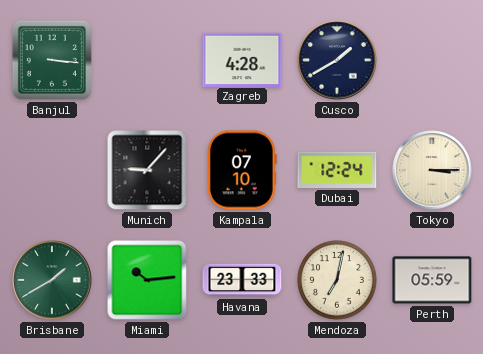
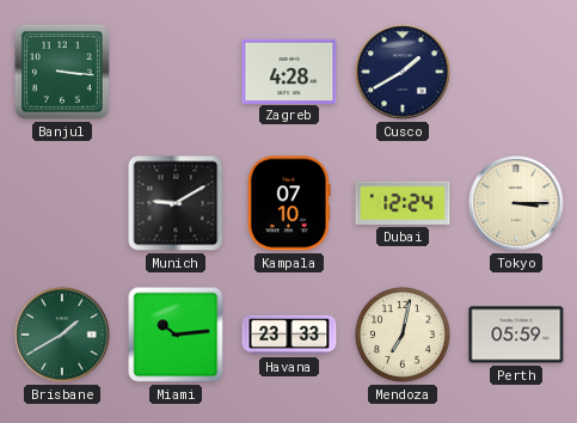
Munich: 9:07 -> 9:10
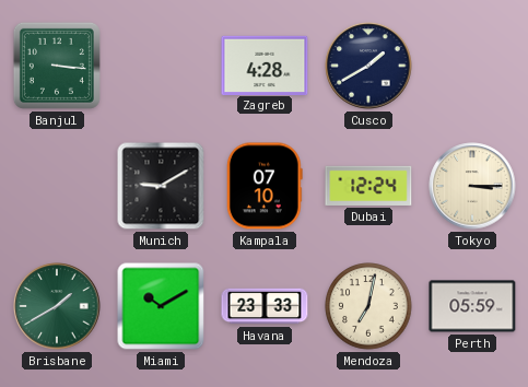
Miami: 10:14 -> 10:10
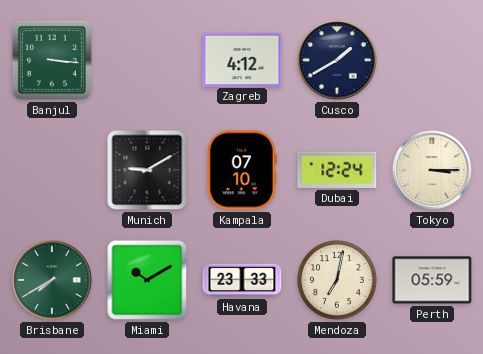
Zagreb: 4:28 -> 4:12
Brisbane: 1:40 -> 7:40
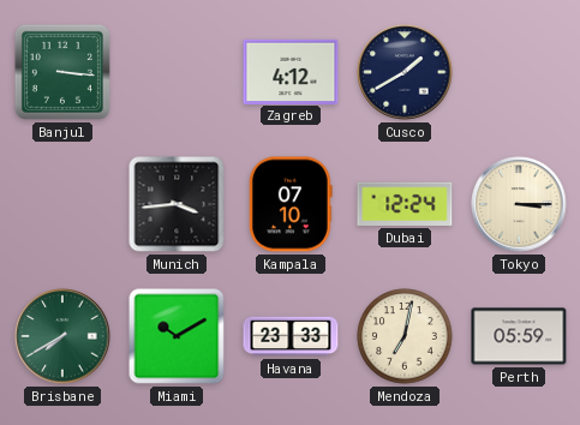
Munich: 9:10 -> 3:44
